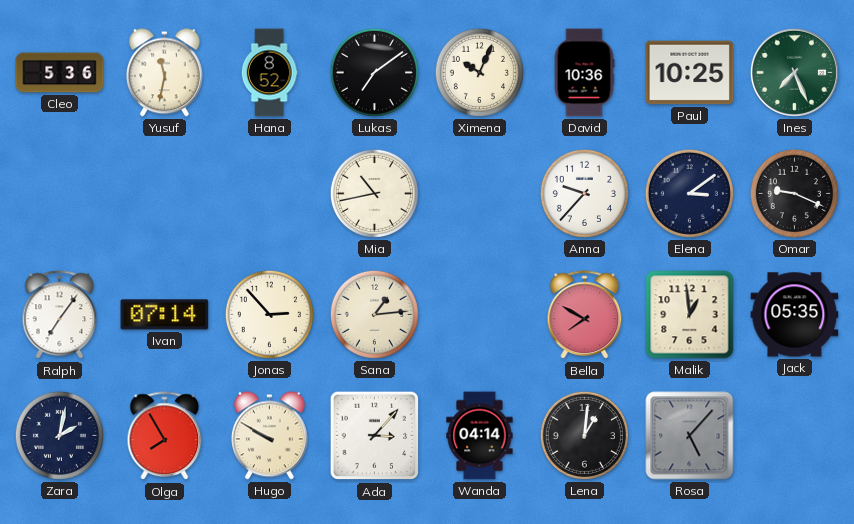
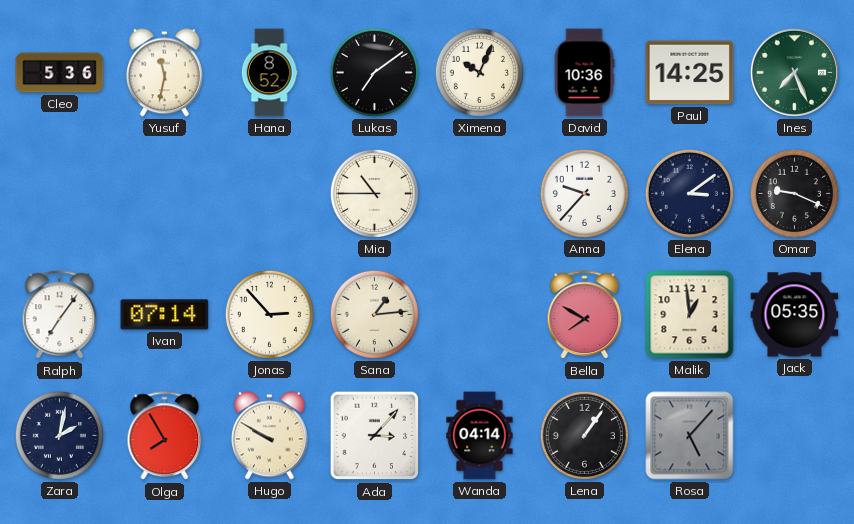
Paul: 10:25 -> 14:25
Mia: 10:43 -> 10:45
Lena: 1:01 -> 1:06
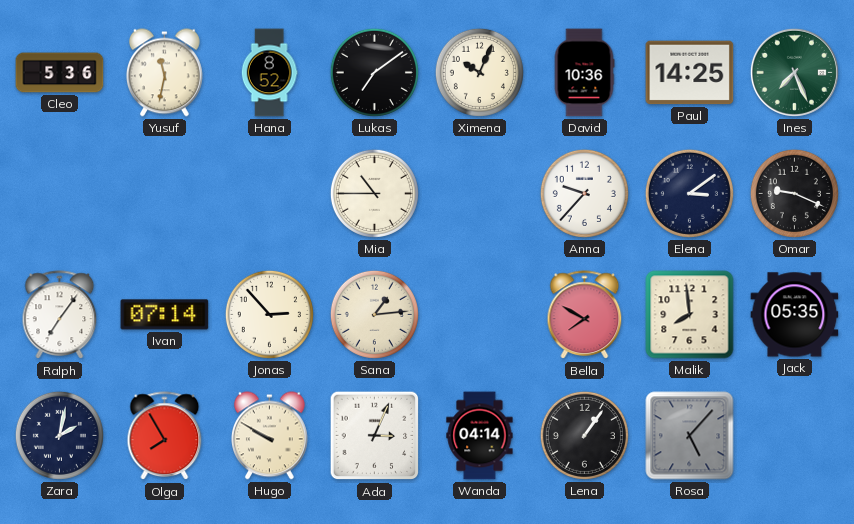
Malik: 12:59 -> 7:59
Ada: 3:07 -> 3:04
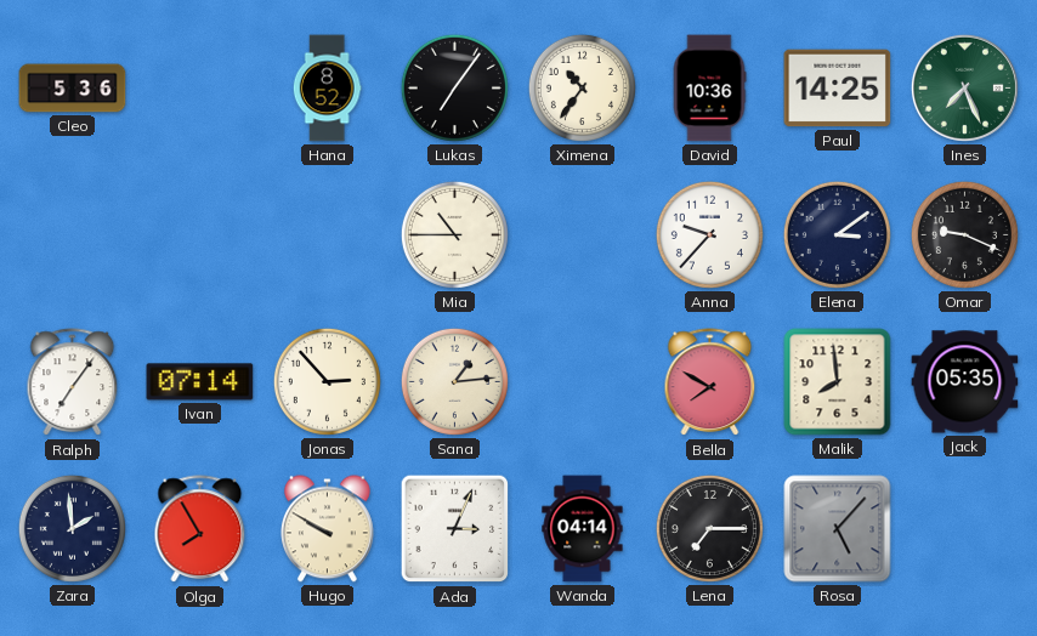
Yusuf: 11:32 -> none
Lukas: 7:09 -> 7:06
Ximena: 10:04 -> 10:36
Zara: 2:02 -> 1:59
Lena: 1:06 -> 7:15
